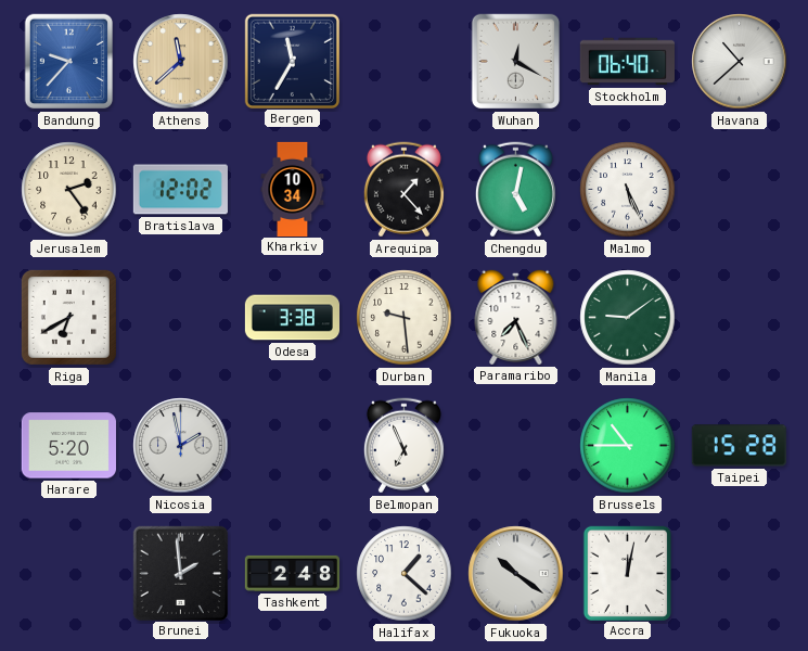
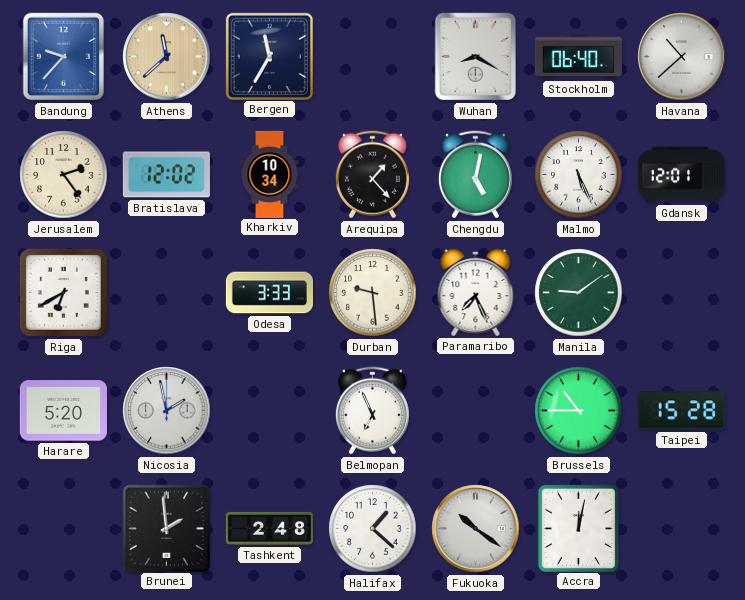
Wuhan: 12:20 -> 8:20
Gdansk: none -> 12:01
Odesa: 3:38 -> 3:33
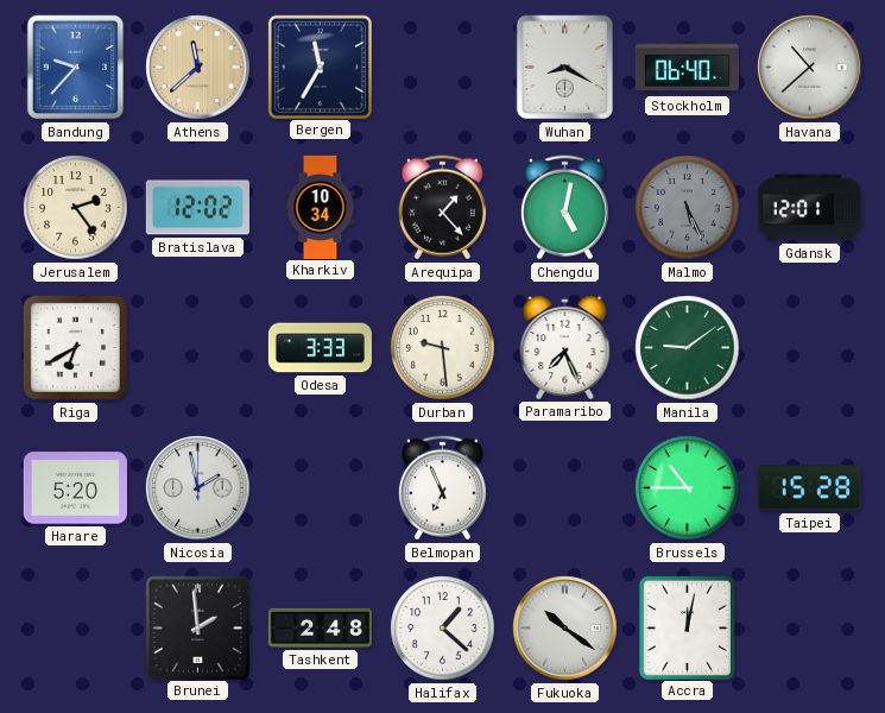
Malmo dial: white -> grey
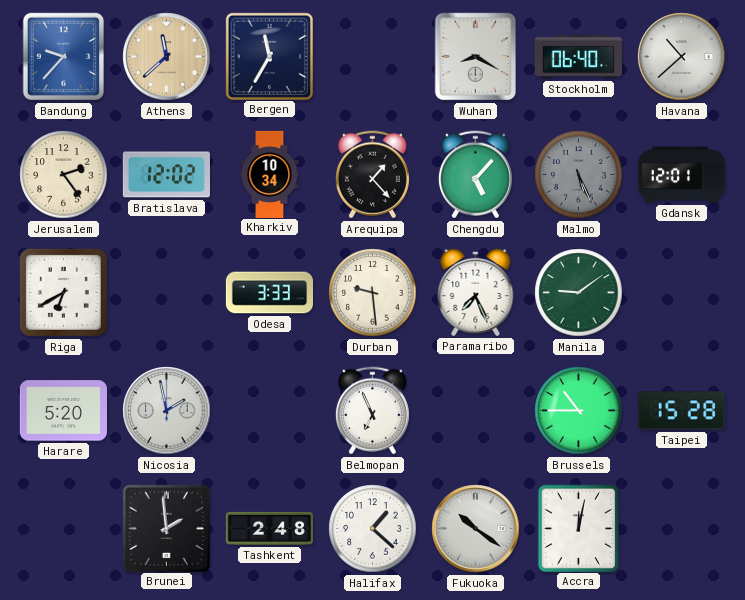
Chengdu: 5:02 -> 5:07
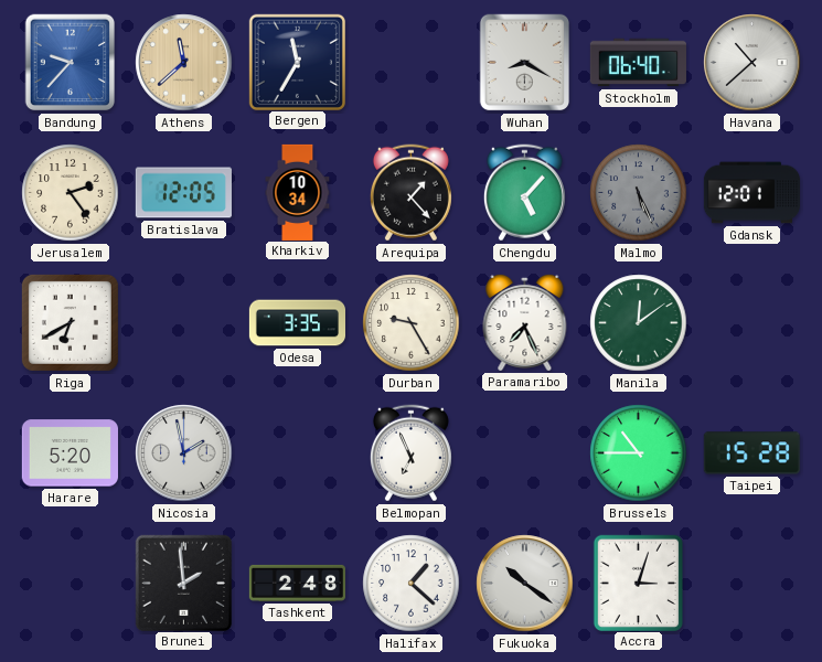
Bratislava: 12:02 -> 12:05
Odesa: 3:33 -> 3:35
Durban: 9:29 -> 9:25
Manila: 9:09 -> 12:09
Accra: 12:02 -> 3:03
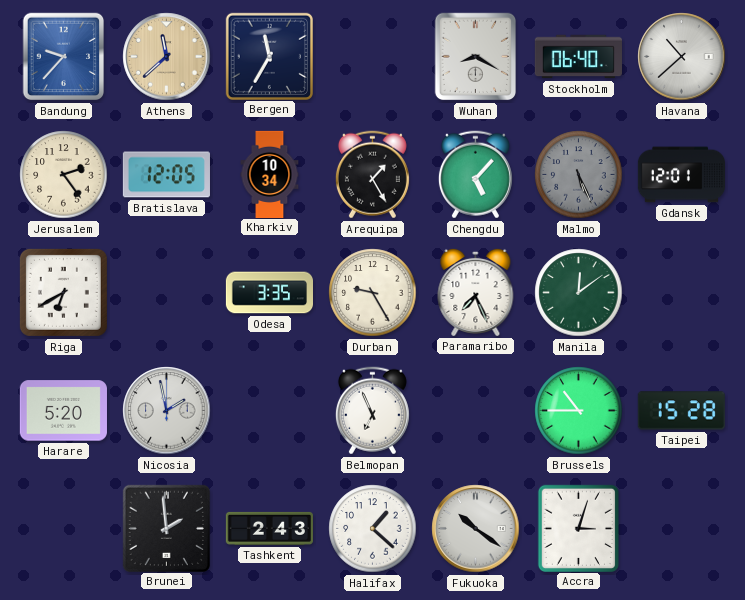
Arequipa: 1:23 -> 1:25
Tashkent: 2:48 -> 2:43
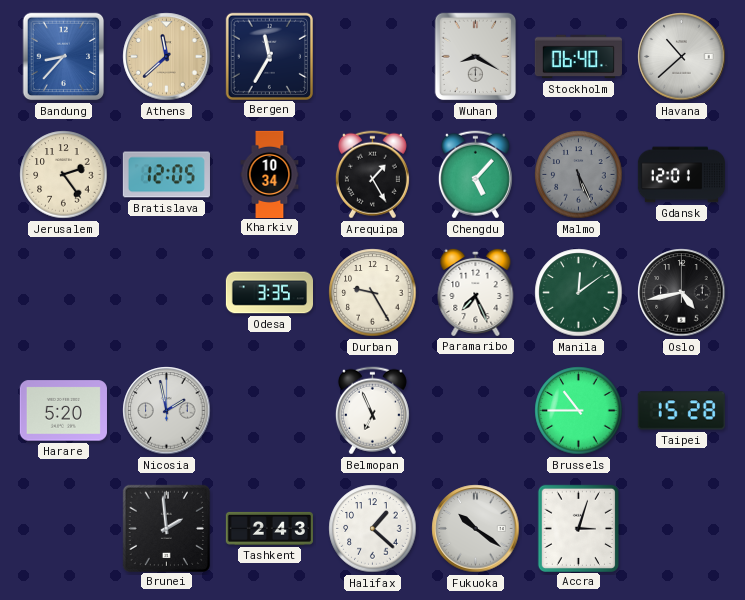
Bandung: 9:37 -> 8:37
Riga: 6:40 -> none
Oslo: none -> 4:43
